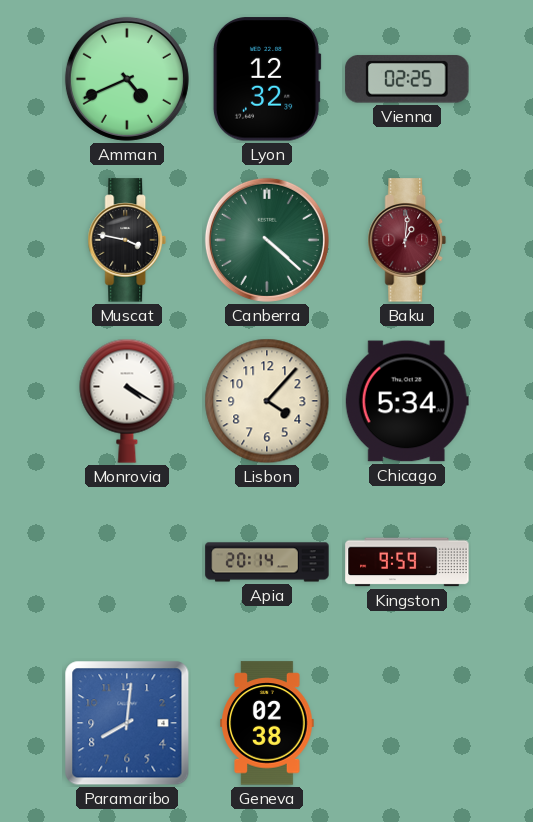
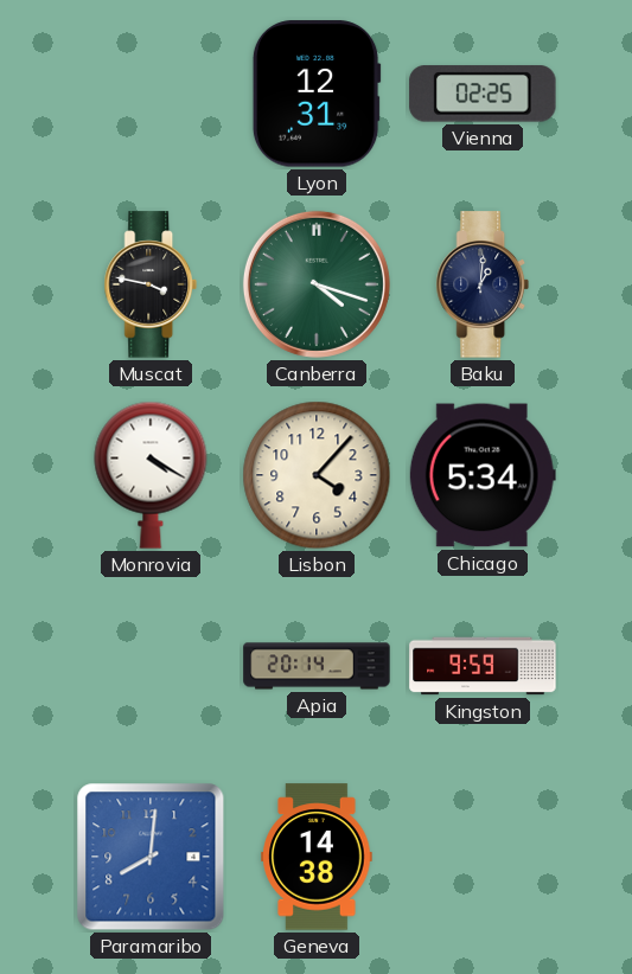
Amman: 4:41 -> none
Lyon: 12:32 -> 12:31
Canberra: 4:22 -> 4:18
Baku dial: burgundy -> navy
Geneva: 02:38 -> 14:38
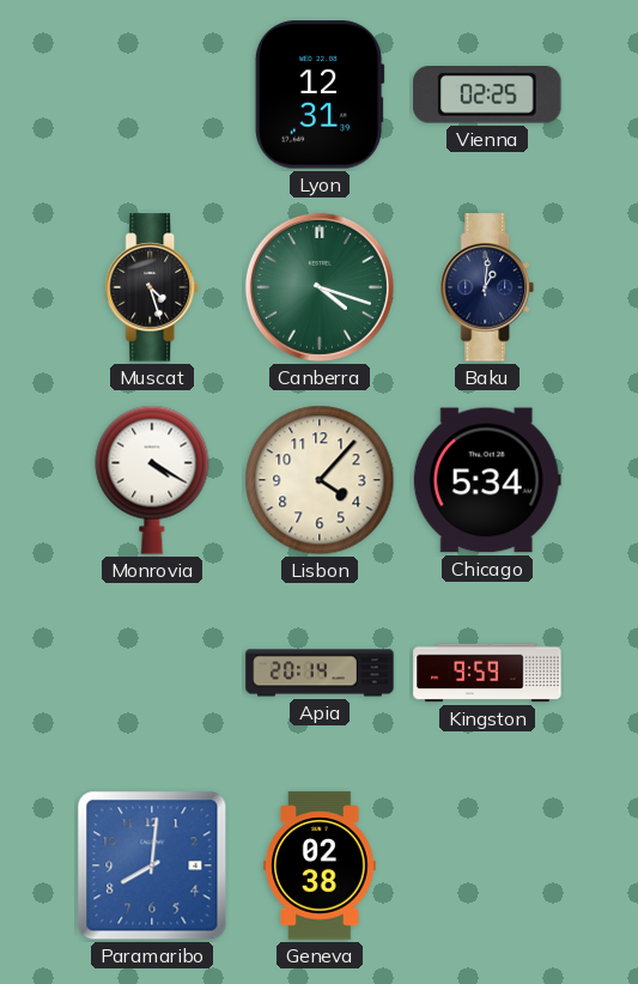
Muscat: 3:47 -> 4:27
Geneva: 14:38 -> 02:38
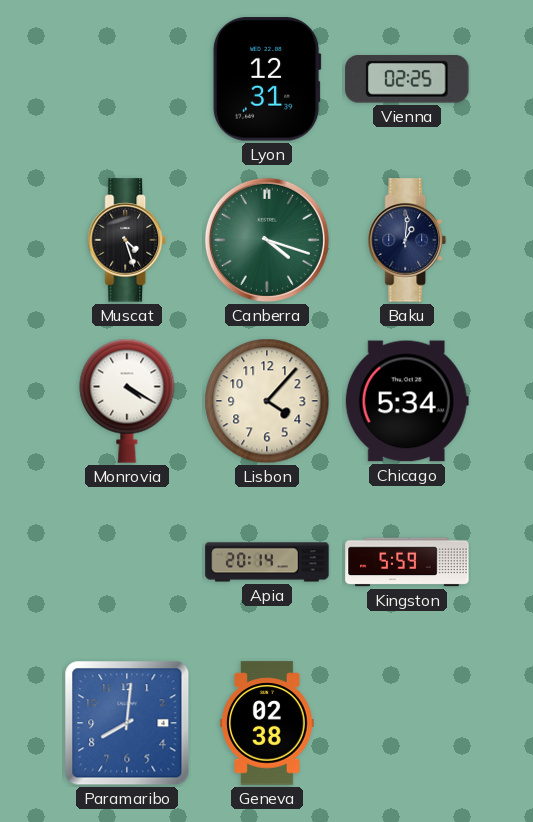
Kingston: 9:59 -> 5:59
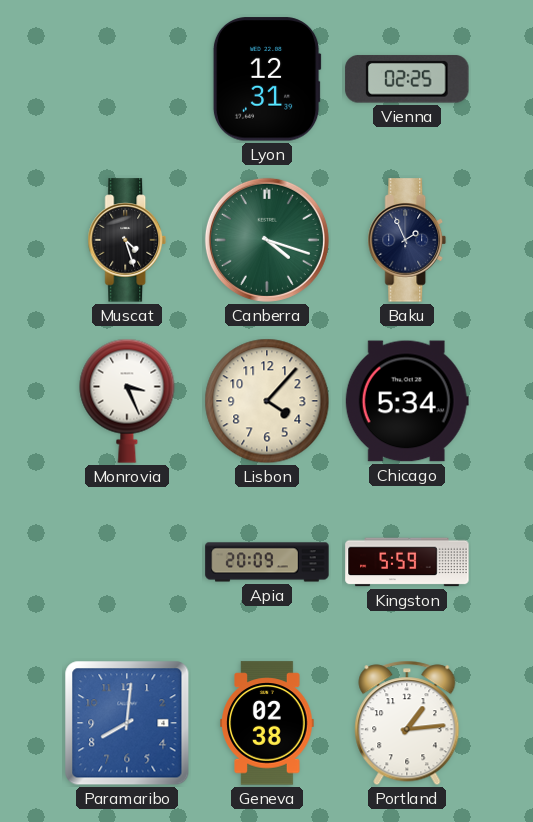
Baku: 1:01 -> 1:56
Monrovia: 4:20 -> 3:26
Apia: 20:14 -> 20:09
Portland: none -> 1:14
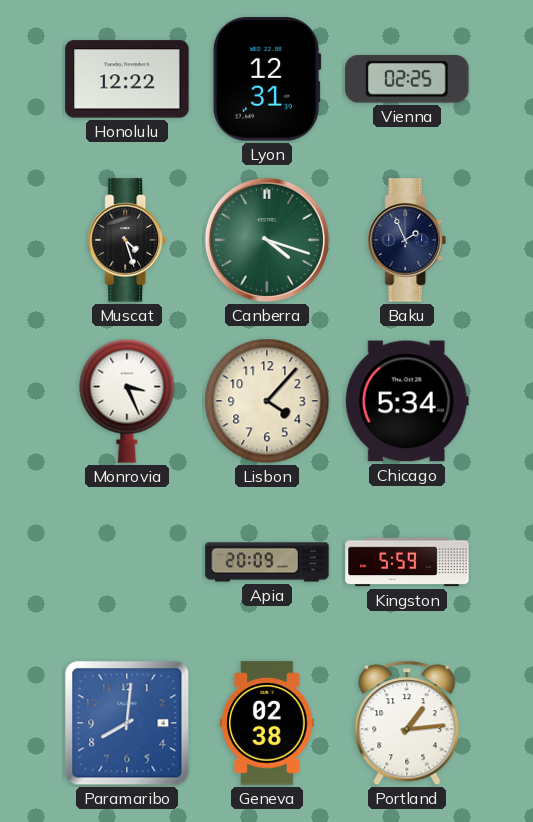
Honolulu: none -> 12:22
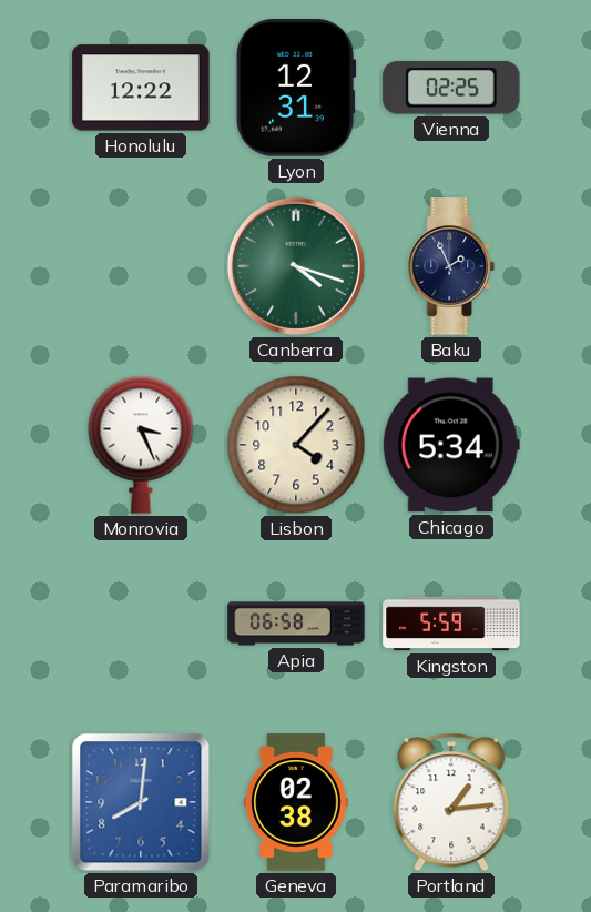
Muscat: 4:27 -> none
Apia: 20:09 -> 06:58
